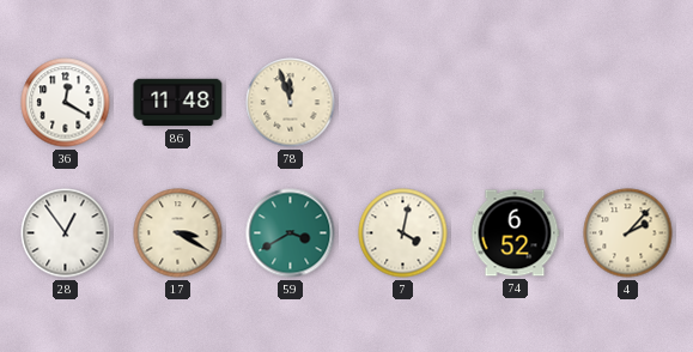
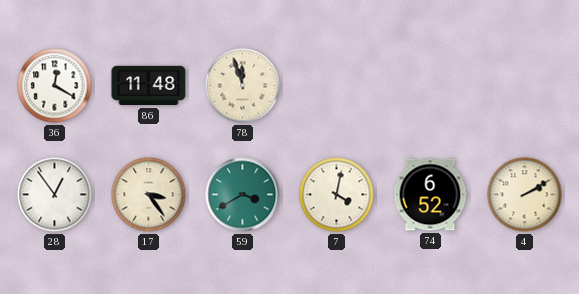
17: 3:20 -> 3:24
4: 2:07 -> 2:10
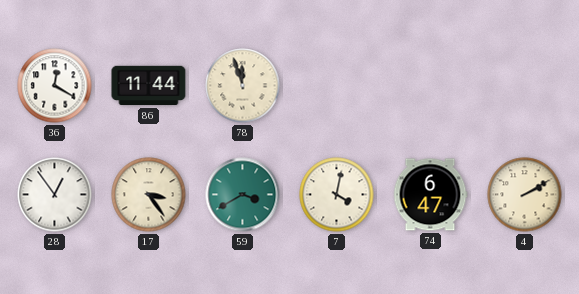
86: 11:48 -> 11:44
74: 6:52 -> 6:47
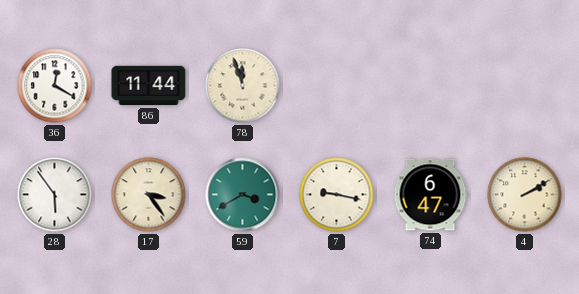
28: 12:54 -> 5:54
7: 4:02 -> 9:17
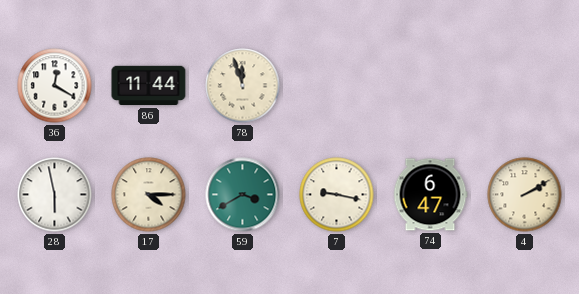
28: 5:54 -> 5:58
17: 3:24 -> 4:15
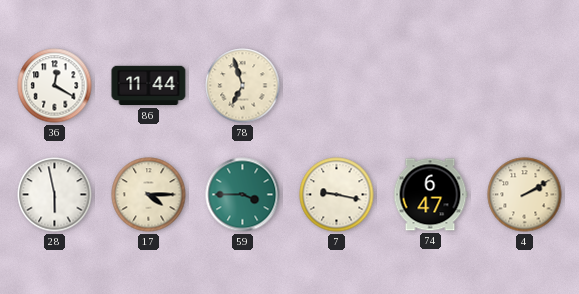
78: 11:57 -> 6:57
59: 3:40 -> 3:45
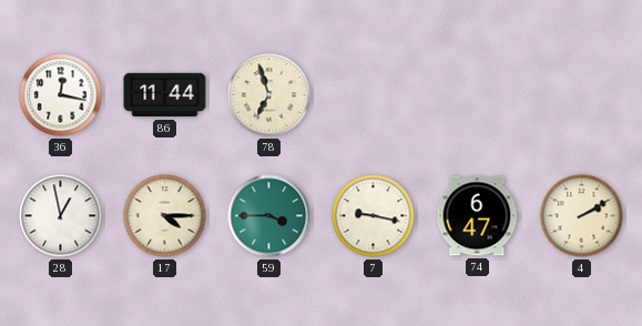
36: 12:20 -> 12:17
28: 5:58 -> 12:58
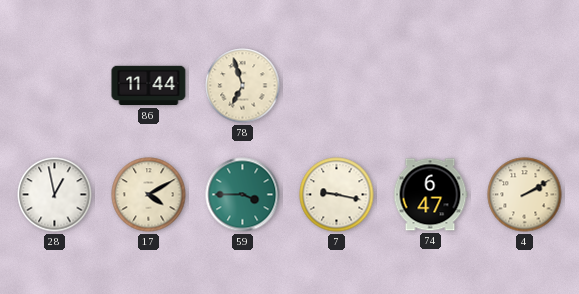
36: 12:17 -> none
17: 4:15 -> 4:10
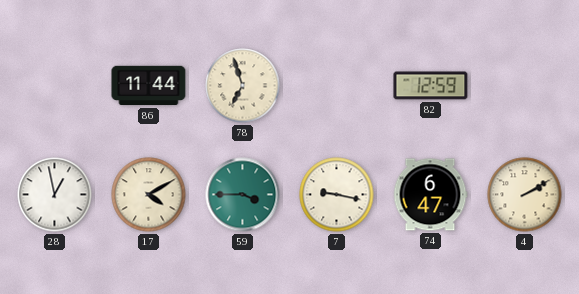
82: none -> 12:59
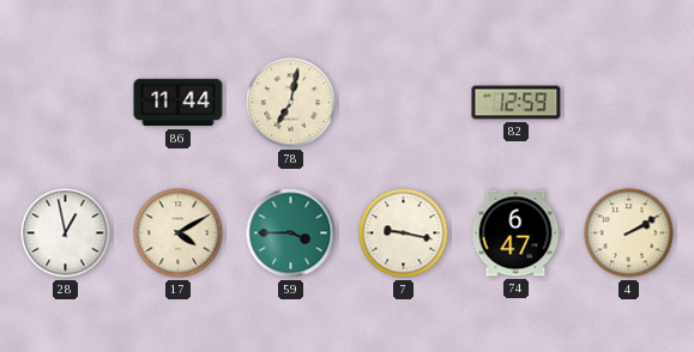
78: 6:57 -> 7:02
